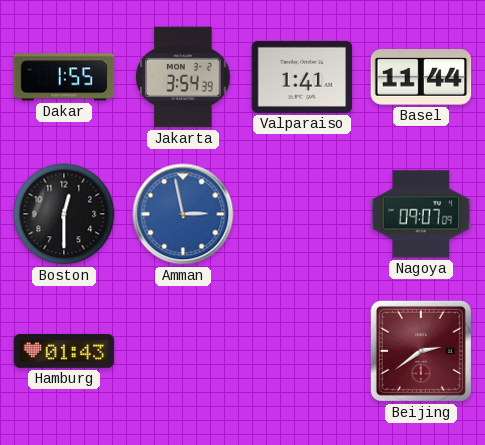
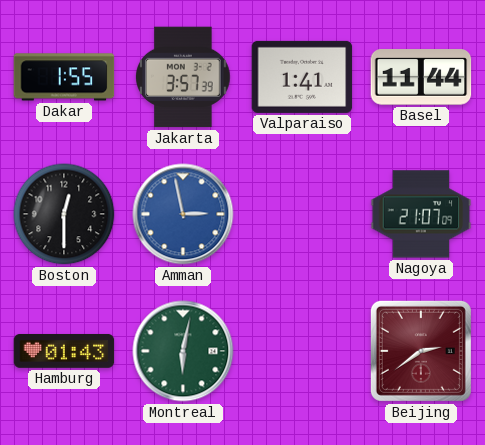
Jakarta: 3:54 -> 3:57
Nagoya: 09:07 -> 21:07
Montreal: none -> 6:02
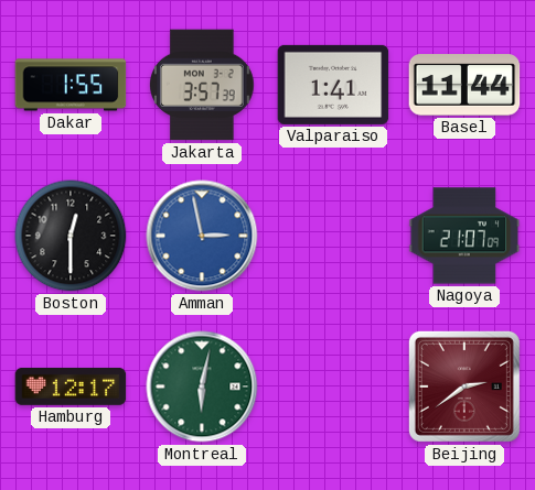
Hamburg: 01:43 -> 12:17
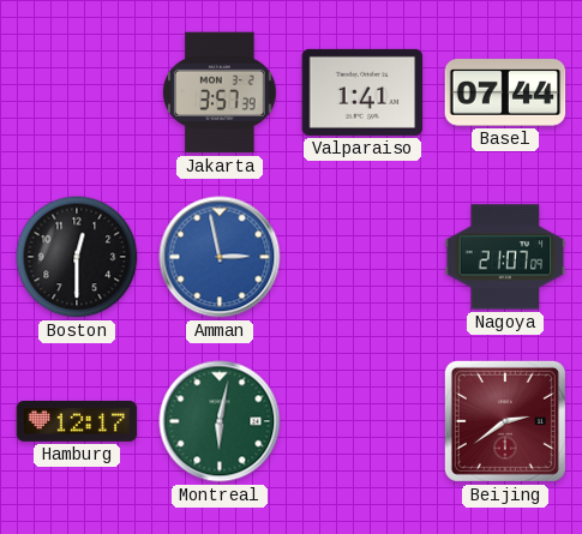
Dakar: 1:55 -> none
Basel: 11:44 -> 07:44
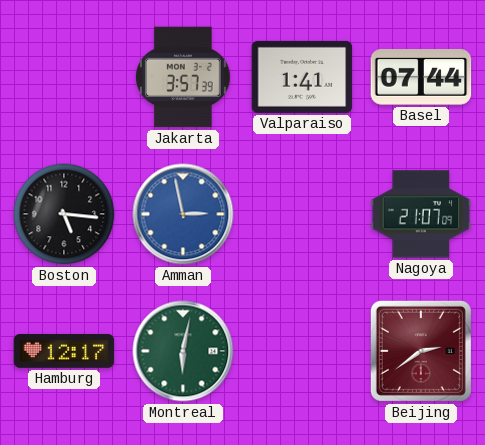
Boston: 12:30 -> 5:16
